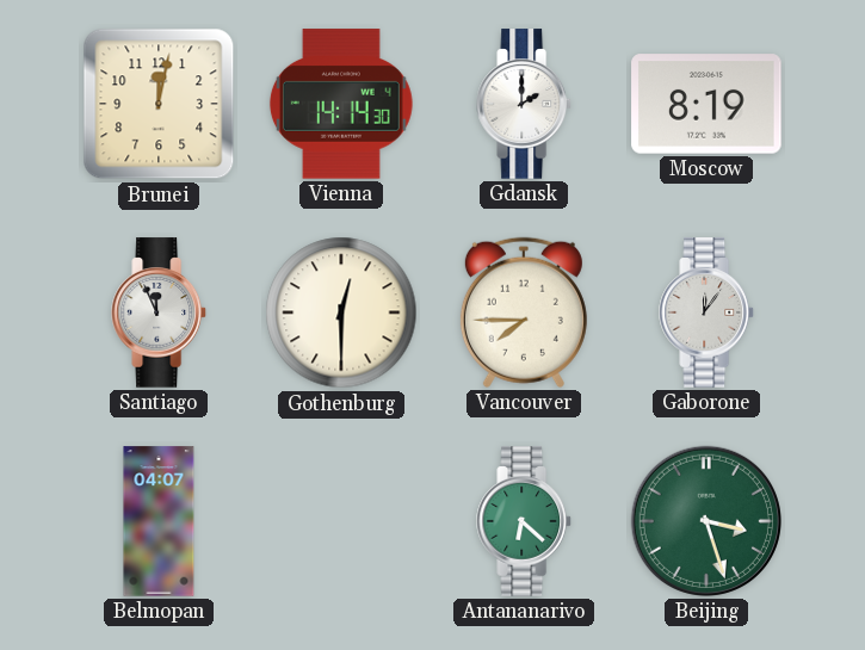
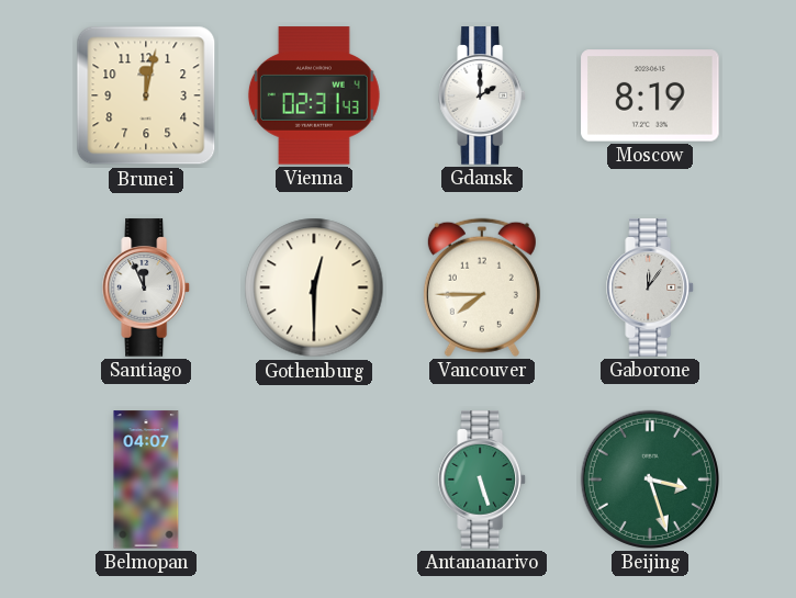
Vienna: 14:14 -> 02:31
Antananarivo: 6:22 -> 5:27
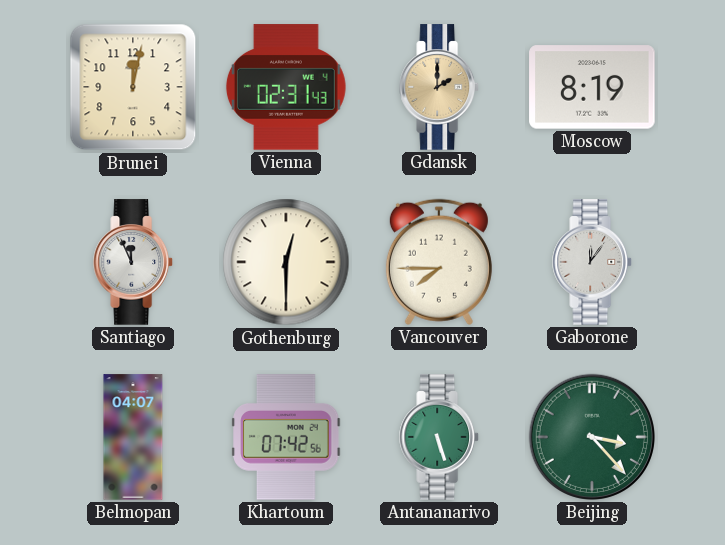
Gdansk dial: white -> champagne
Khartoum: none -> 07:42
Beijing: 3:27 -> 3:23
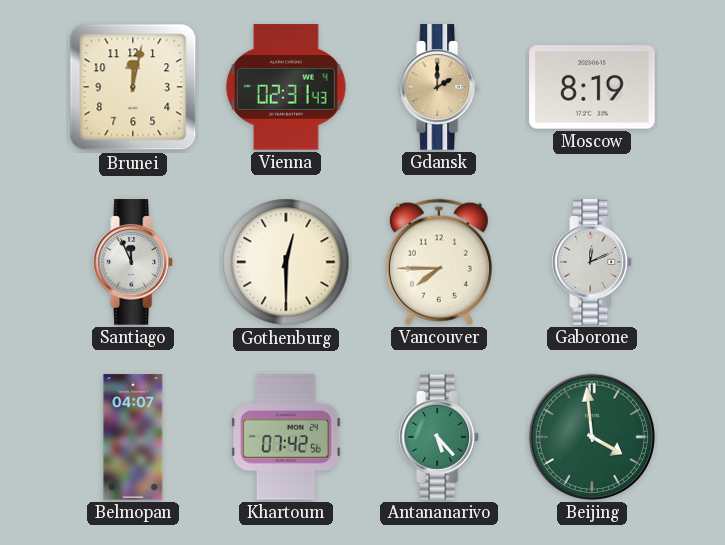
Gaborone: 12:06 -> 12:11
Antananarivo: 5:27 -> 5:23
Beijing: 3:23 -> 3:59
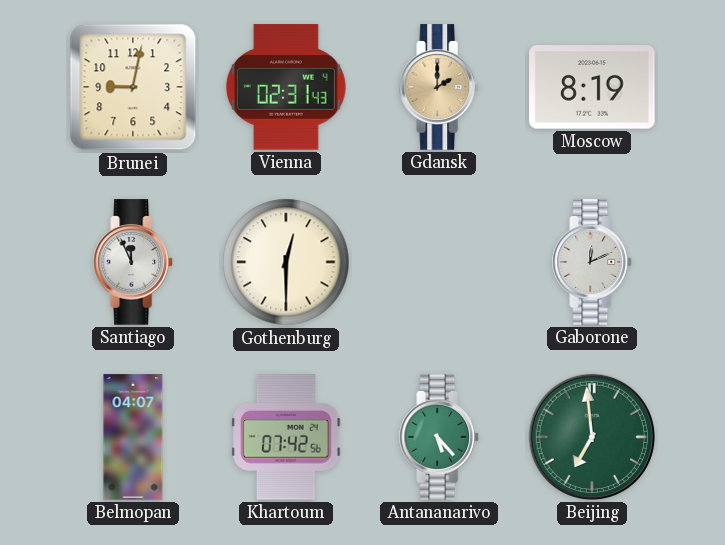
Brunei: 12:02 -> 9:02
Vancouver: 7:45 -> none
Beijing: 3:59 -> 6:59
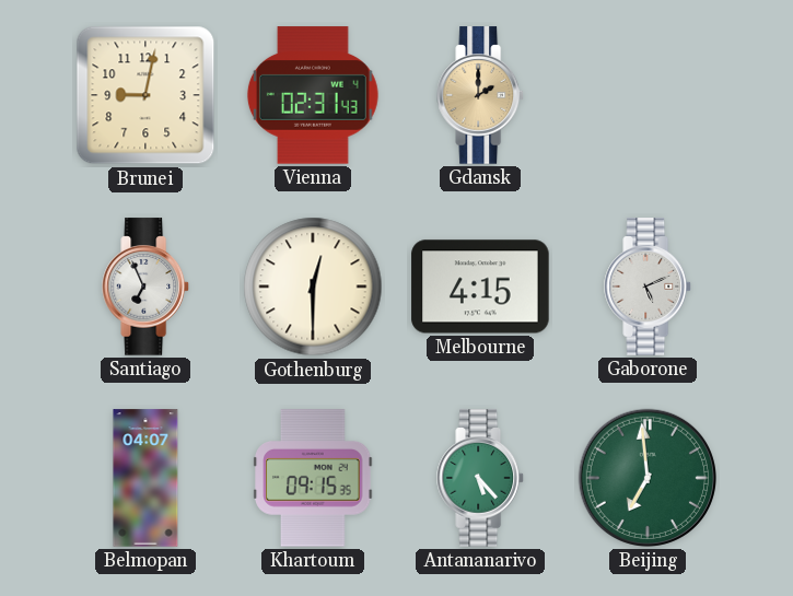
Moscow: 8:19 -> none
Santiago: 11:56 -> 6:56
Melbourne: none -> 4:15
Gaborone: 12:11 -> 5:11
Khartoum: 07:42 -> 09:15
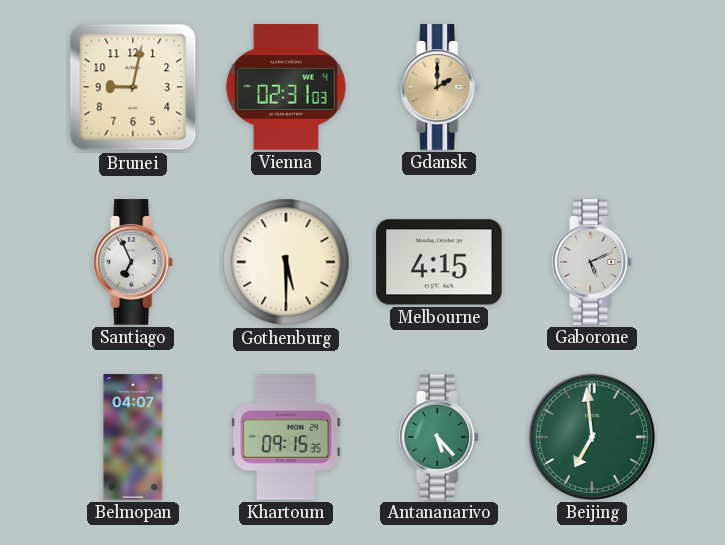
Vienna: 02:31:43 -> 02:31:03
Gothenburg: 12:30 -> 5:30
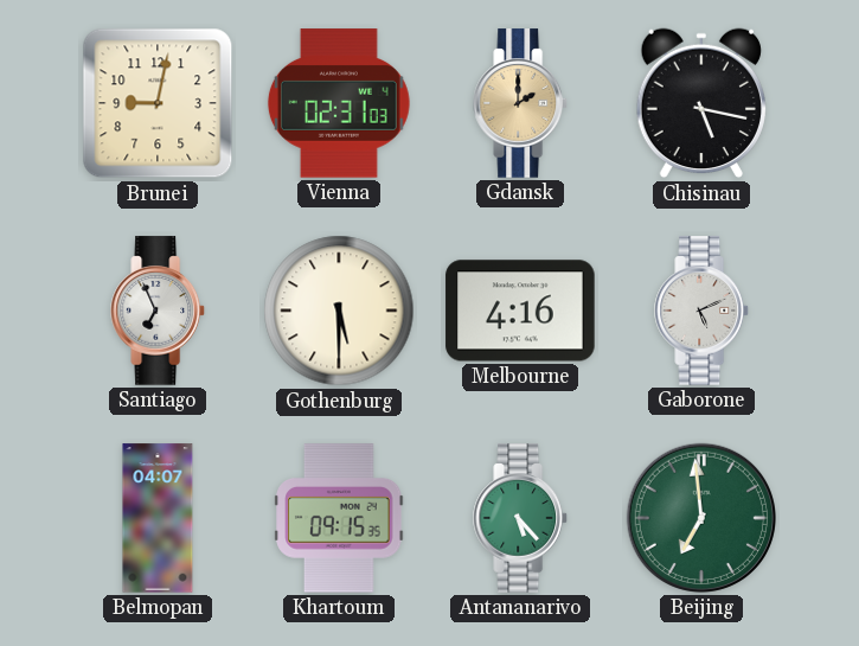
Chisinau: none -> 5:17
Melbourne: 4:15 -> 4:16
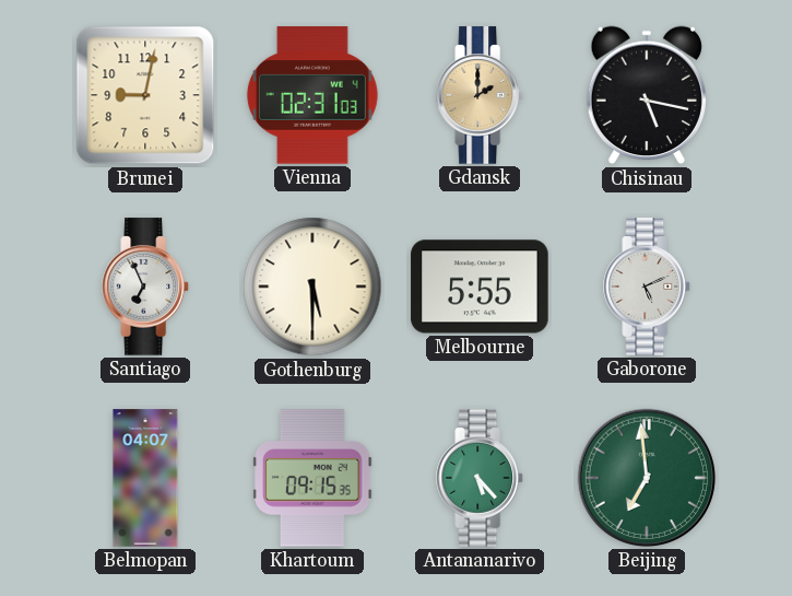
Melbourne: 4:16 -> 5:55
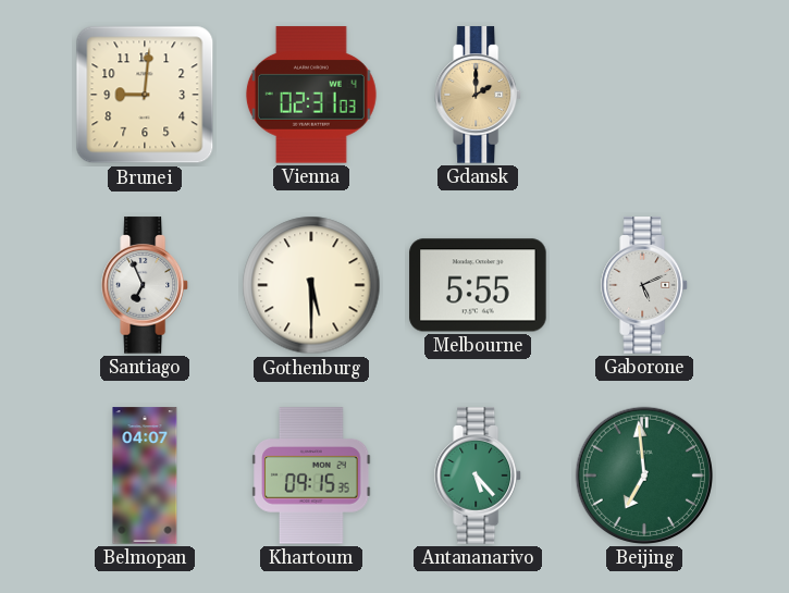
Brunei: 9:02 -> 9:01
Chisinau: 5:17 -> none
